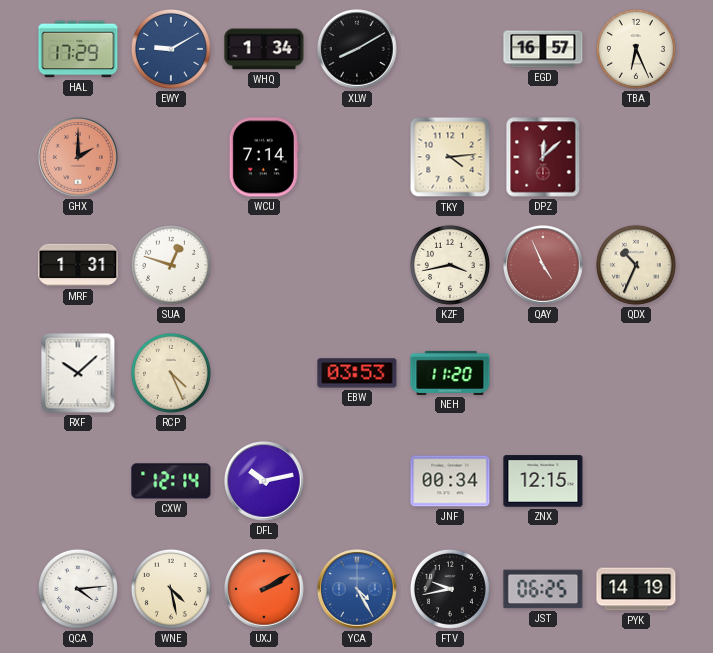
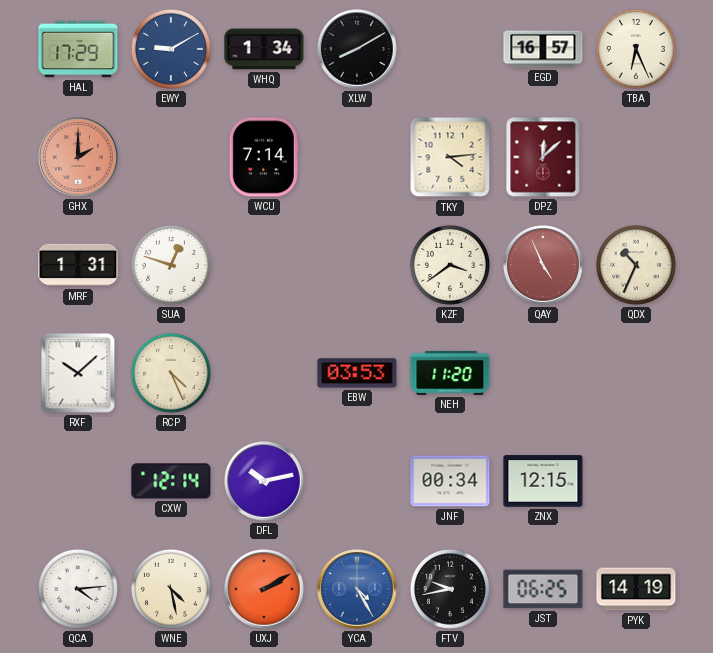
KZF: 3:43 -> 3:39
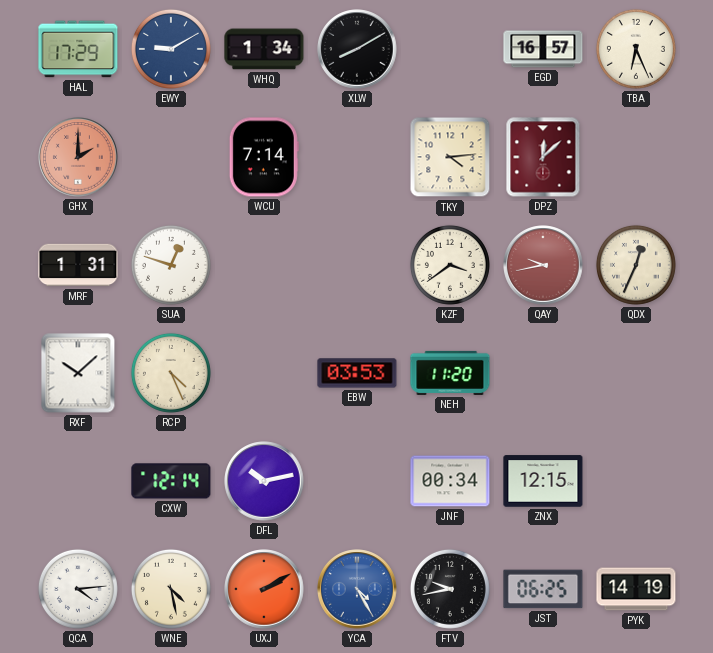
QAY: 4:56 -> 9:43
QDX: 10:34 -> 12:34
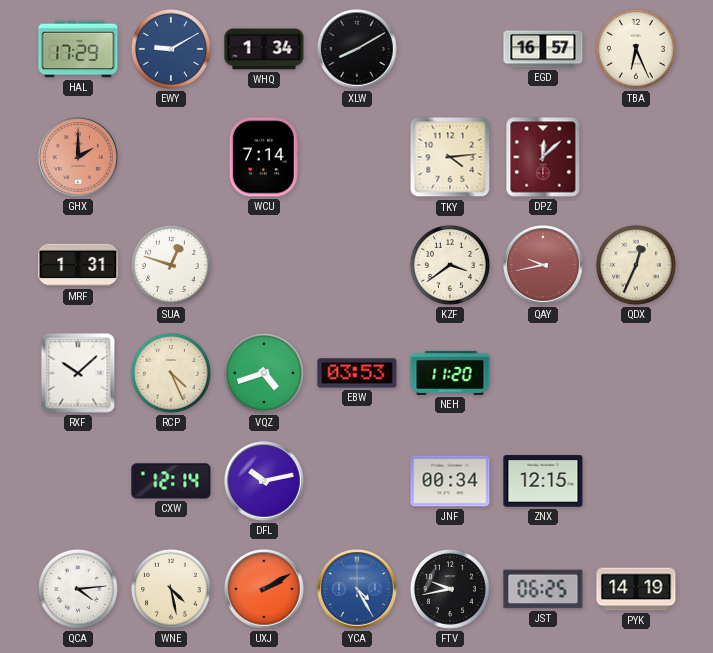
VQZ: none -> 4:42
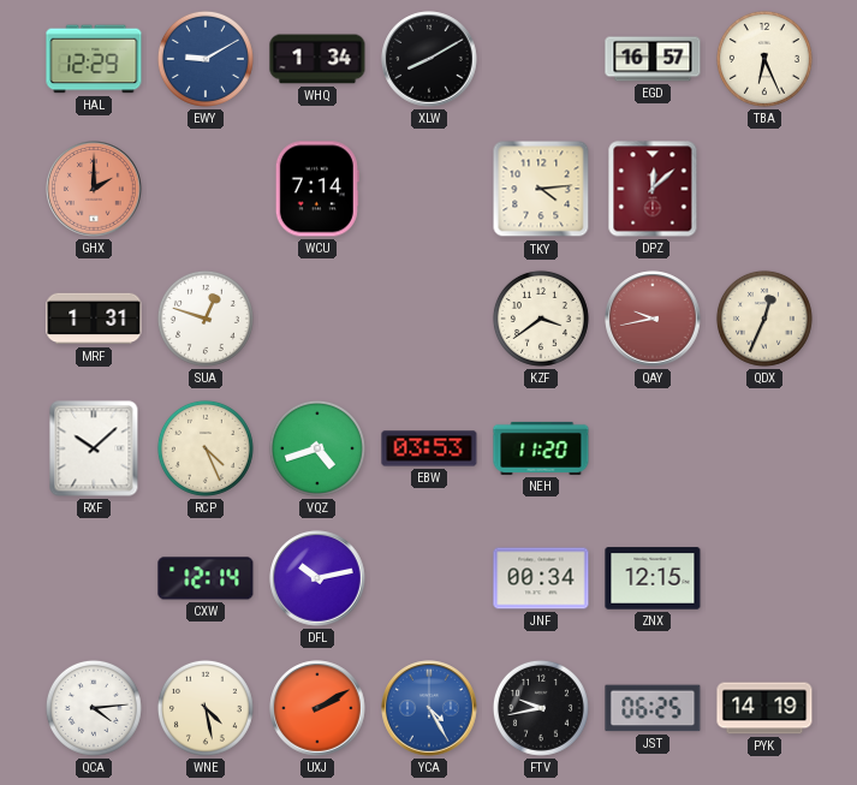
HAL: 17:29 -> 12:29
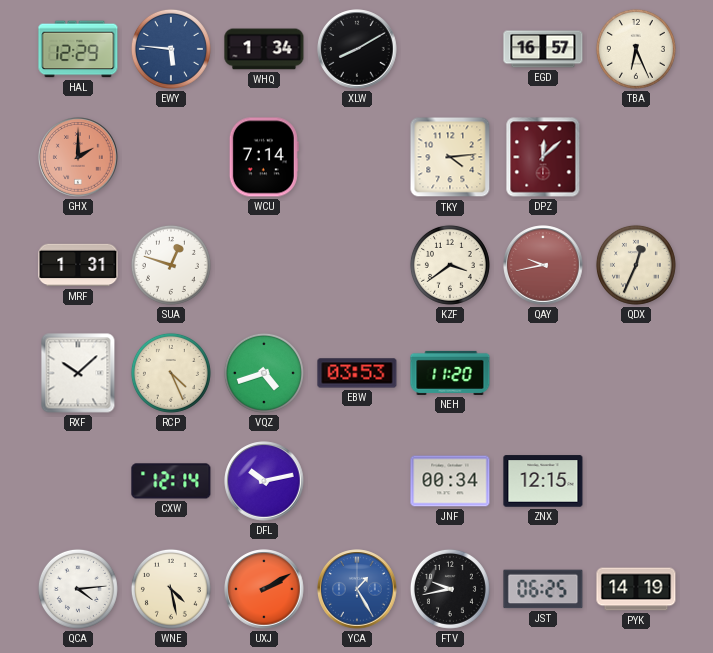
EWY: 9:10 -> 5:46
YCA: 4:25 -> 1:25
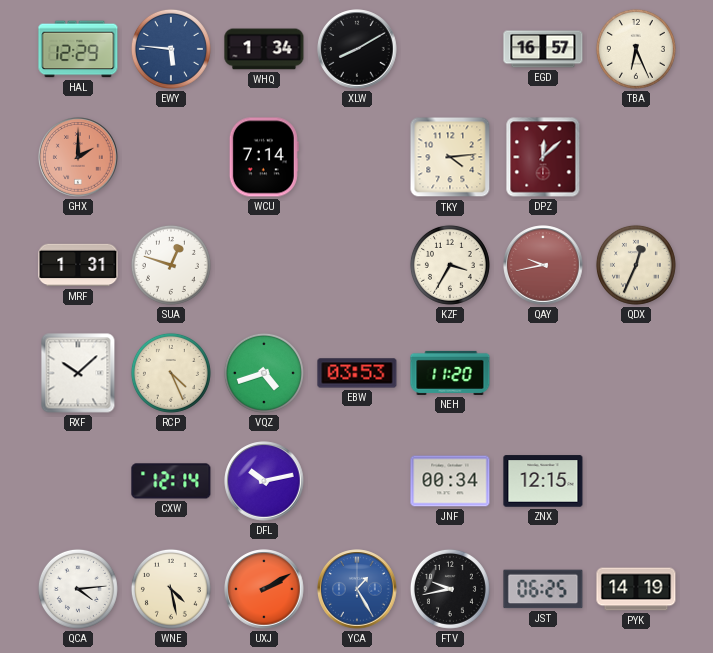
KZF: 3:39 -> 3:35
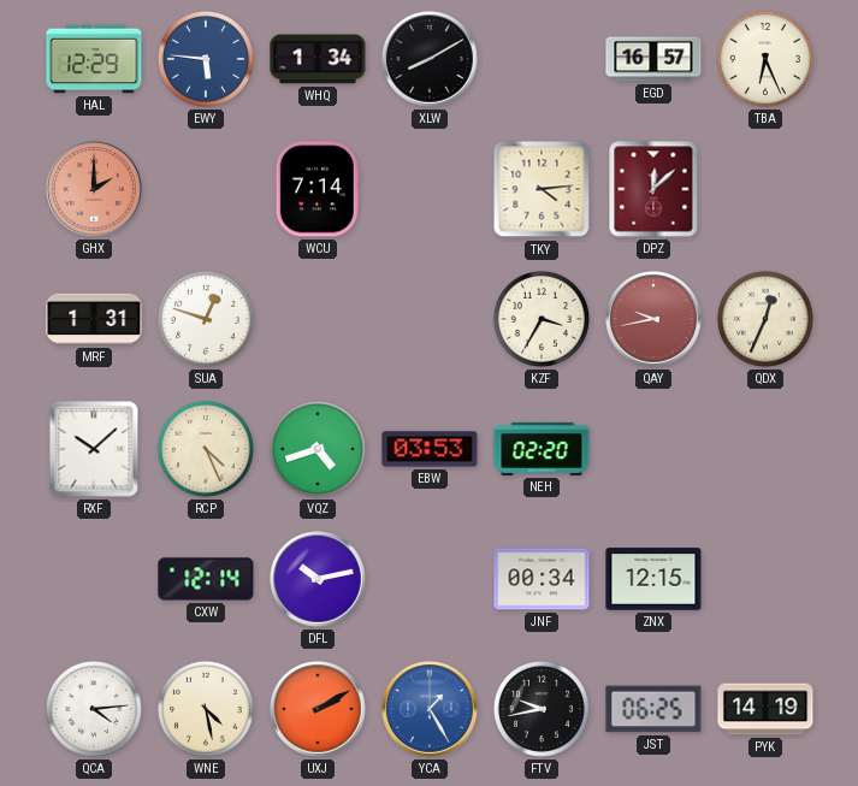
NEH: 11:20 -> 02:20
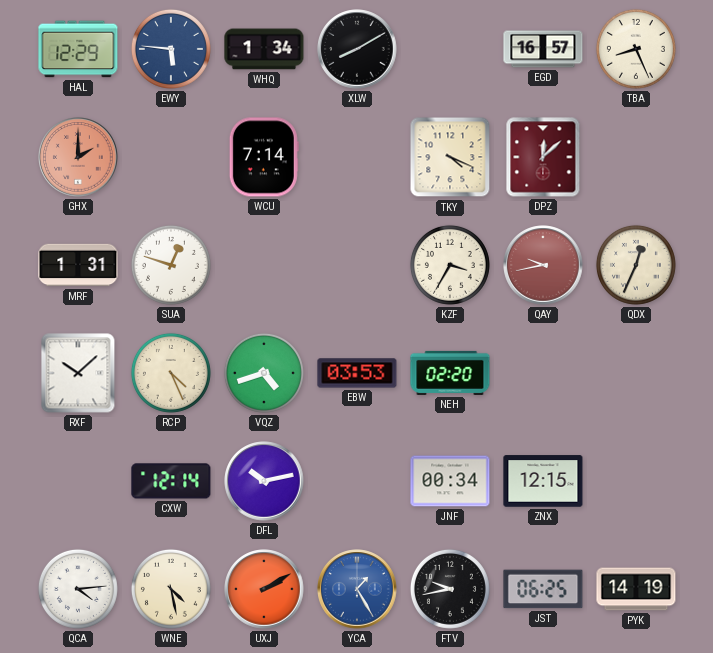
TBA: 6:26 -> 8:26
TKY: 4:14 -> 4:19
